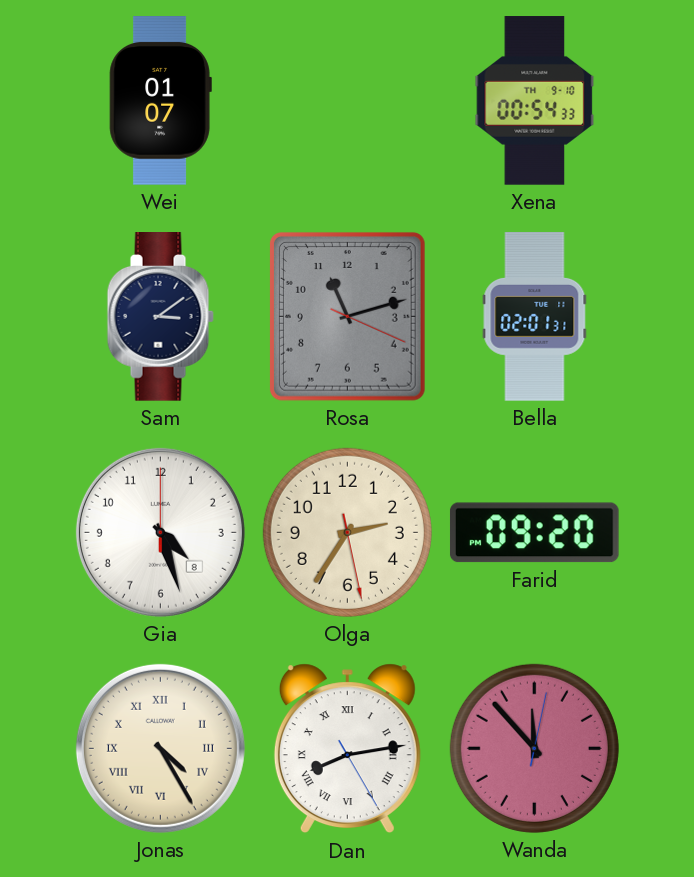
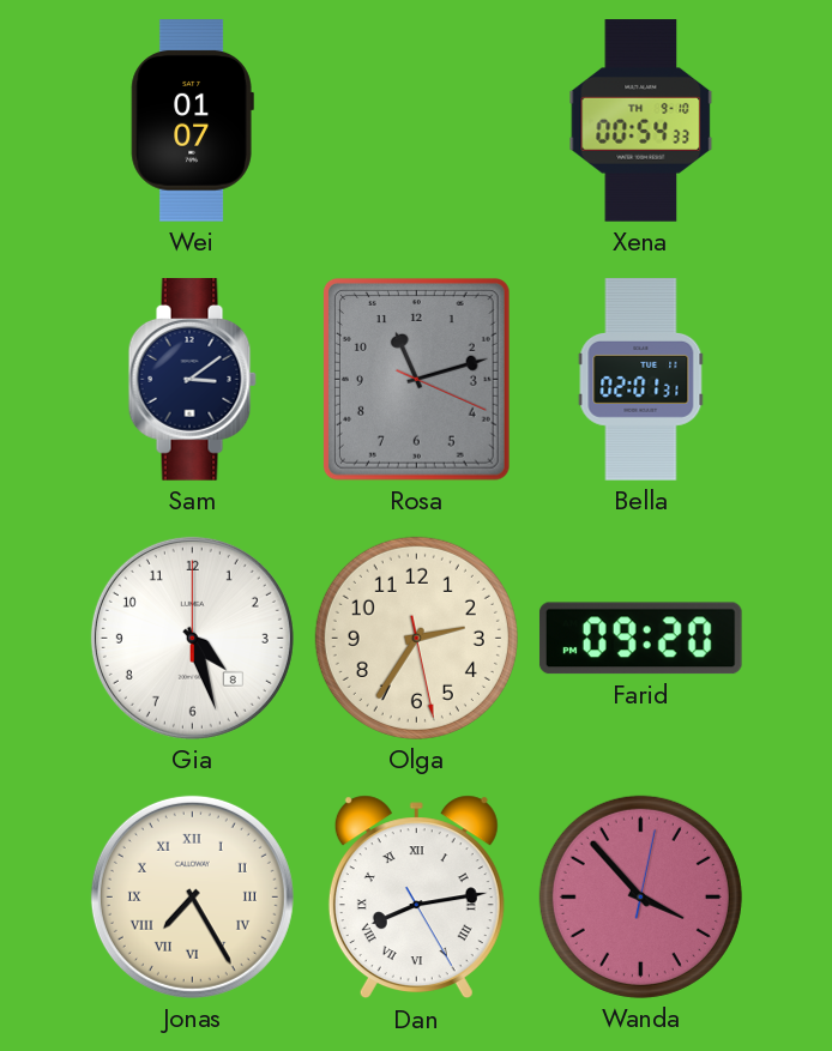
Jonas: 4:25 -> 7:25
Wanda: 11:53 -> 3:53
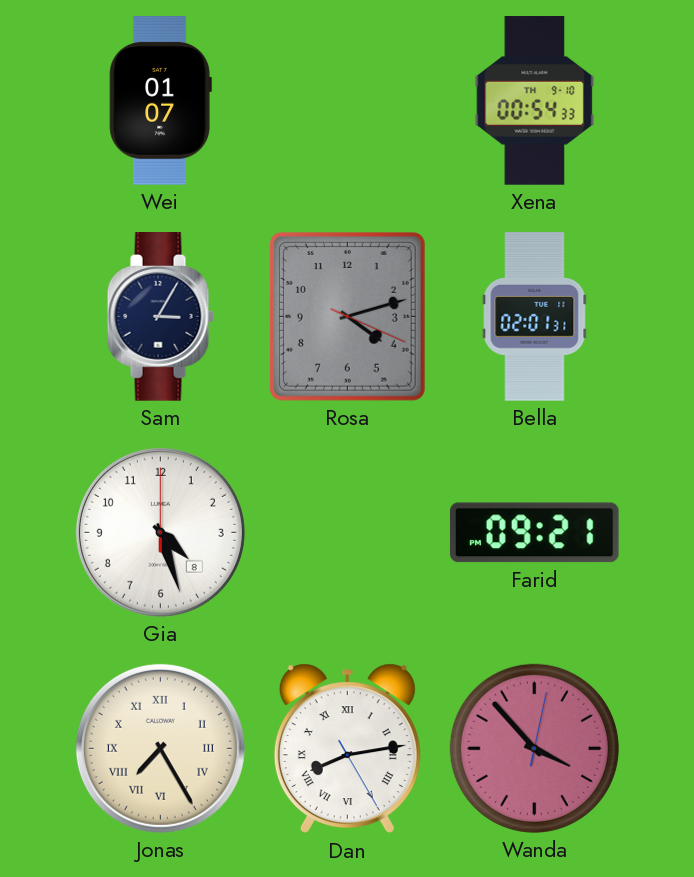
Sam: 3:09 -> 3:05
Rosa: 11:12 -> 4:12
Olga: 2:35 -> none
Farid: 09:20 -> 09:21
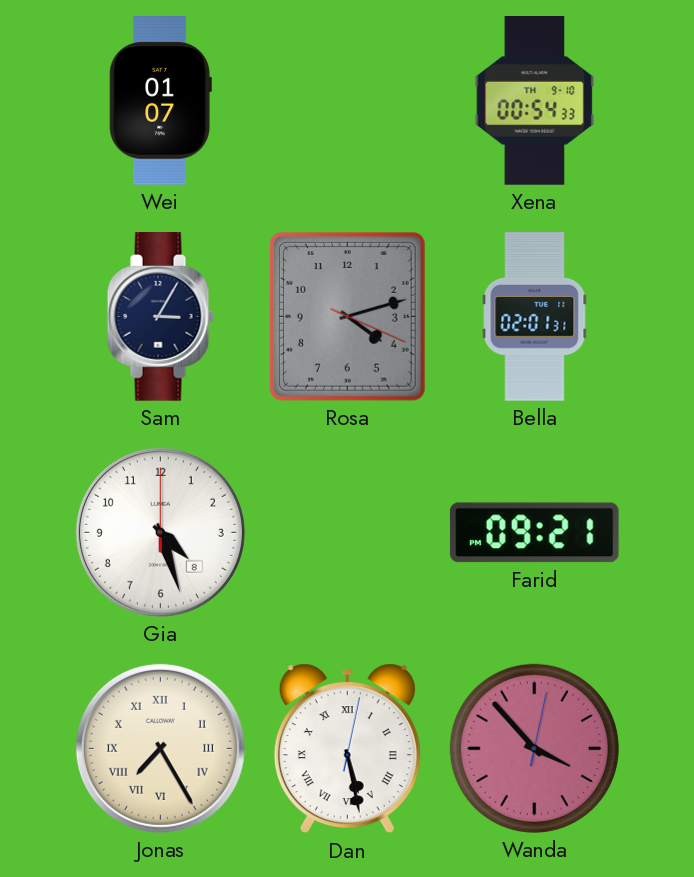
Dan: 8:13 -> 5:28
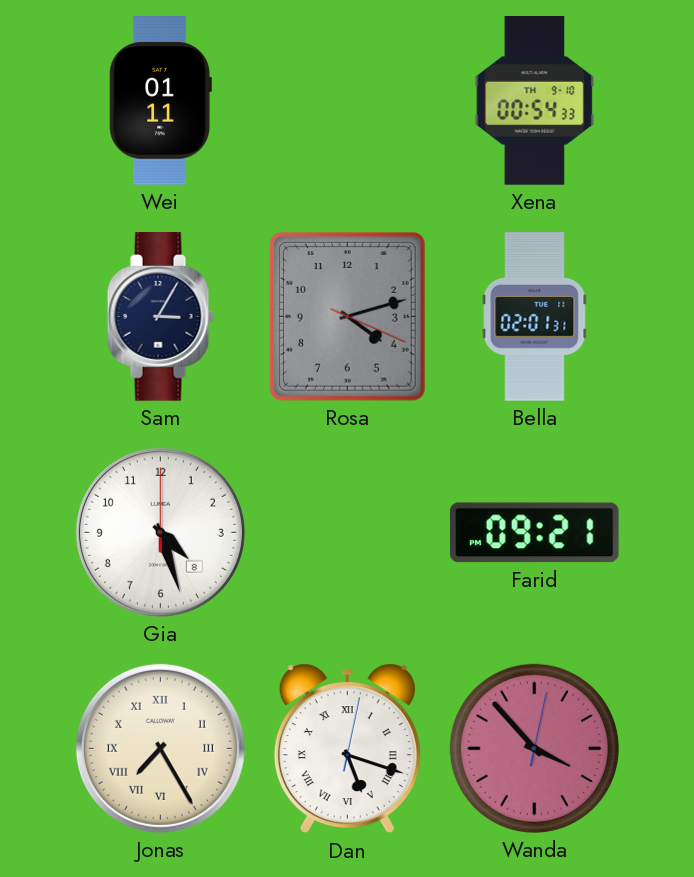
Wei: 01:07 -> 01:11
Dan: 5:28 -> 5:18
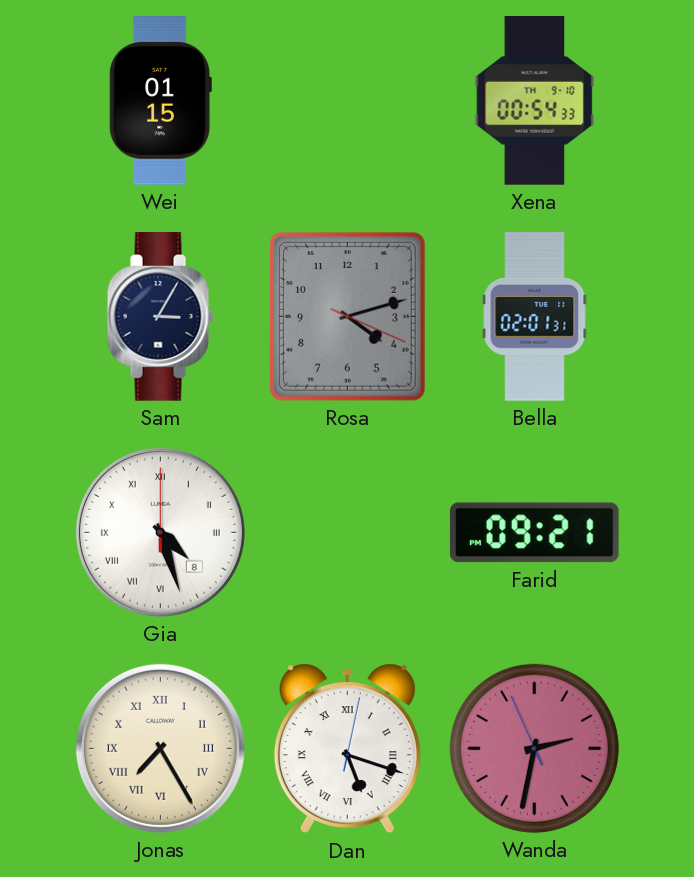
Wei: 01:11 -> 01:15
Gia numerals: Arabic -> Roman
Wanda: 3:53 -> 2:31
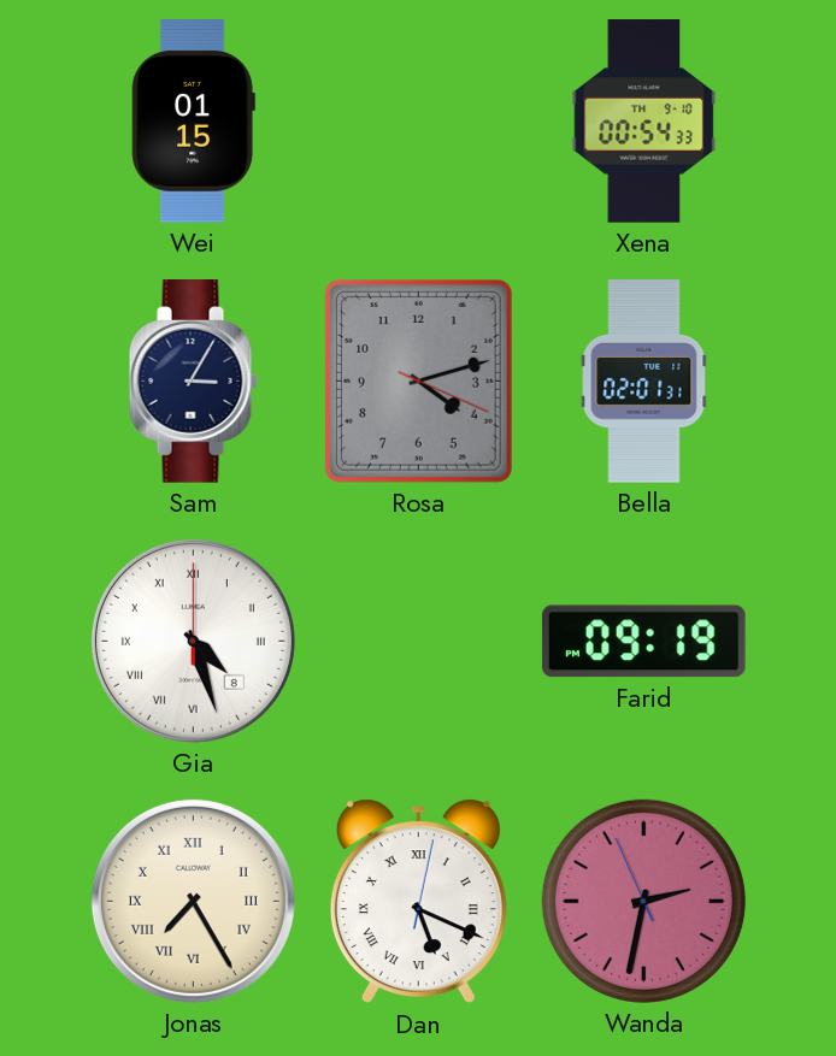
Farid: 09:21 -> 09:19
Dan: 5:18 -> 5:19
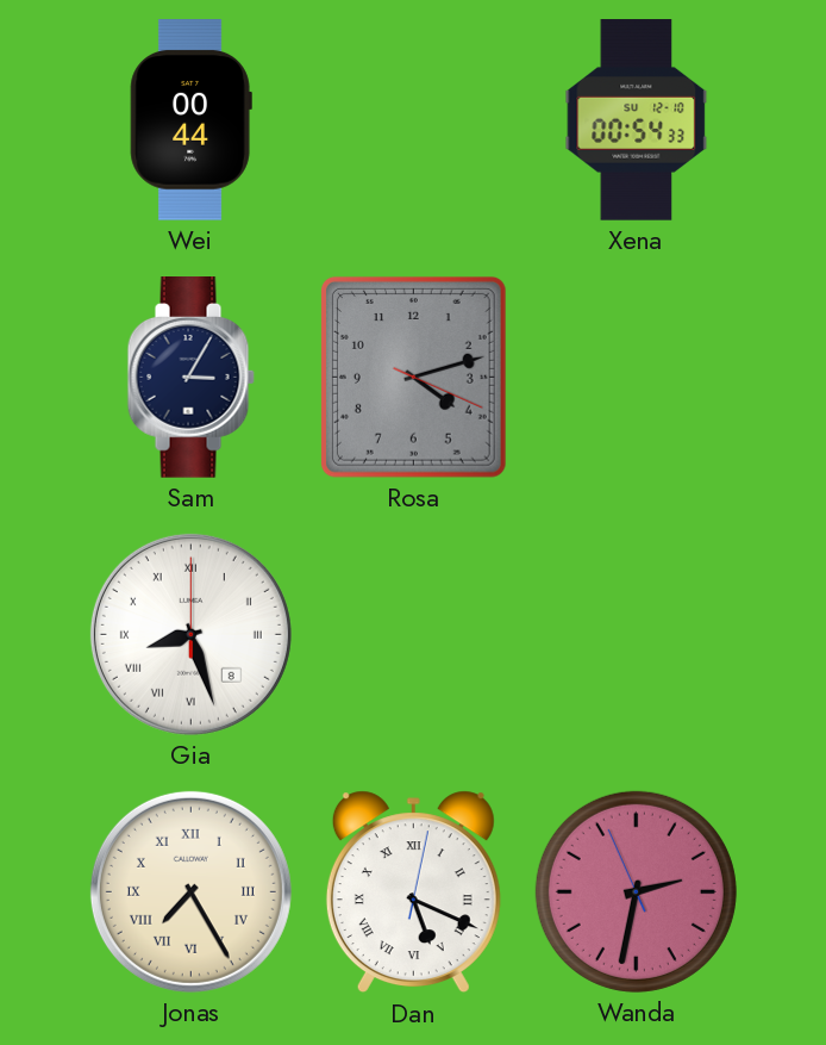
Wei: 01:15 -> 00:44
Xena date: TH 9-10 -> SU 12-10
Bella: 02:01 -> none
Gia: 4:27 -> 8:27
Farid: 09:19 -> none
